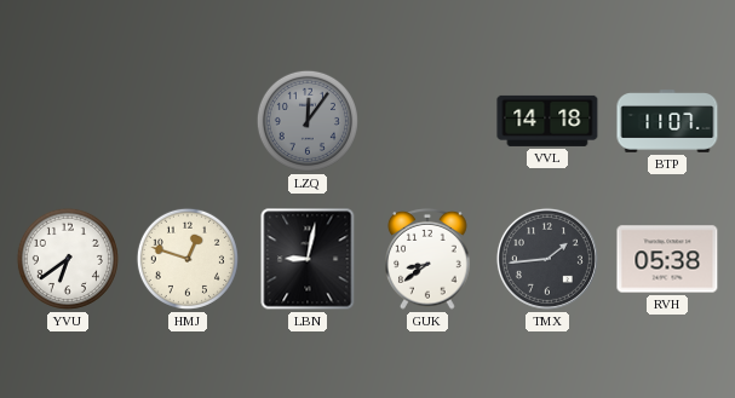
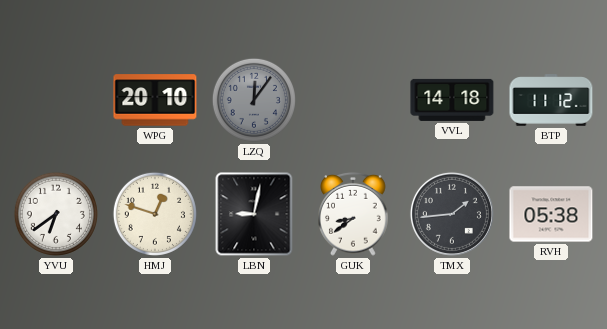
WPG: none -> 20:10
BTP: 11:07 -> 11:12
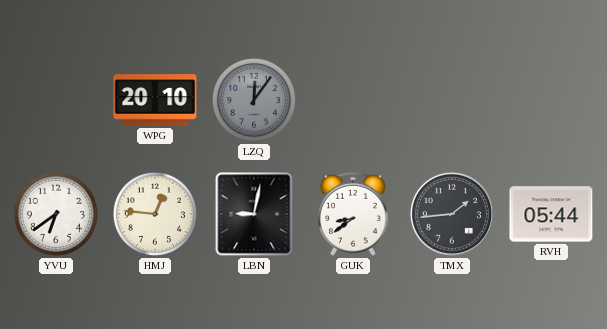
VVL: 14:18 -> none
BTP: 11:12 -> none
HMJ: 12:48 -> 12:46
RVH: 05:38 -> 05:44
